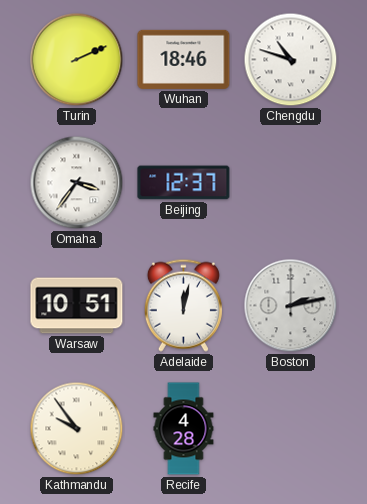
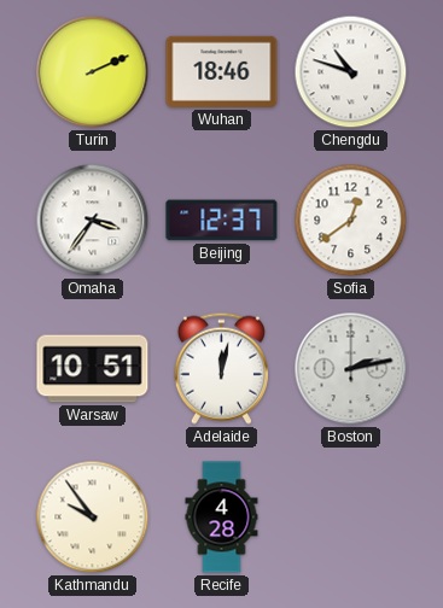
Sofia: none -> 12:39
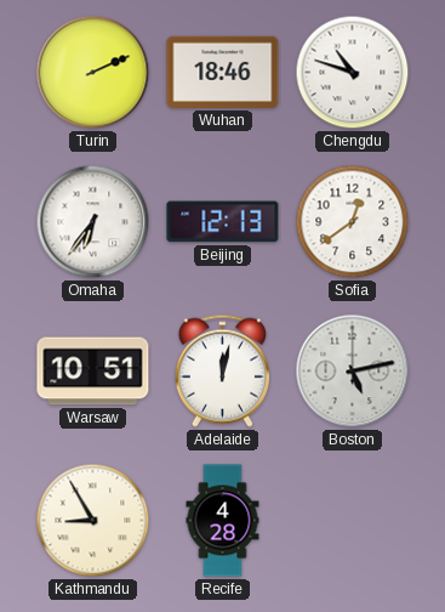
Omaha: 3:36 -> 6:36
Beijing: 12:37 -> 12:13
Boston: 2:13 -> 5:13
Kathmandu: 9:54 -> 8:55
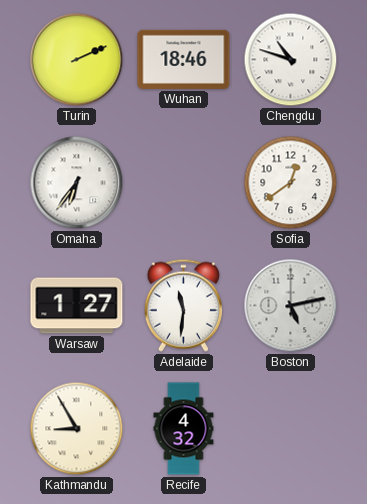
Beijing: 12:13 -> none
Warsaw: 10:51 -> 1:27
Adelaide: 12:02 -> 11:31
Recife: 4:28 -> 4:32
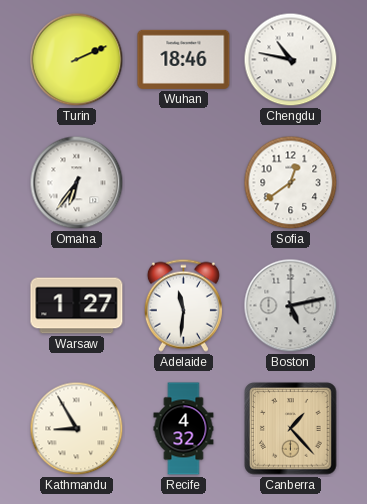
Chengdu: 10:48 -> 10:47
Canberra: none -> 1:23
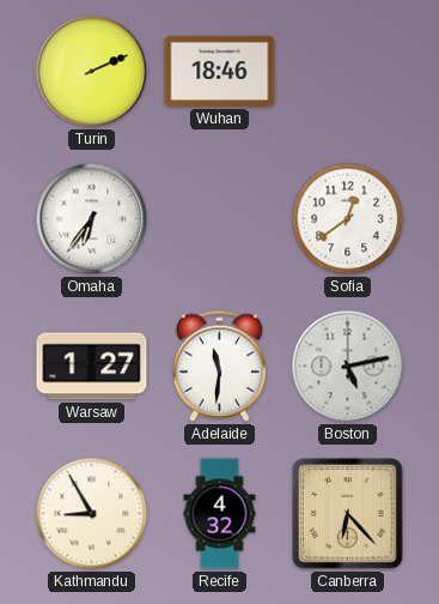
Chengdu: 10:47 -> none
Canberra: 1:23 -> 6:23
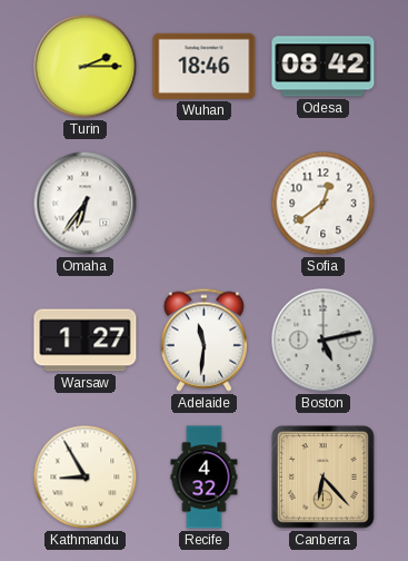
Turin: 2:11 -> 2:15
Odesa: none -> 08:42
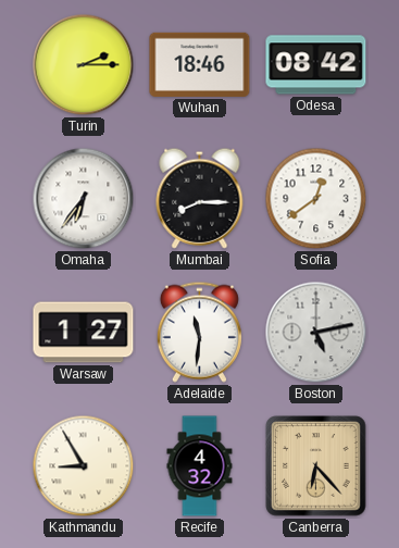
Mumbai: none -> 8:15
